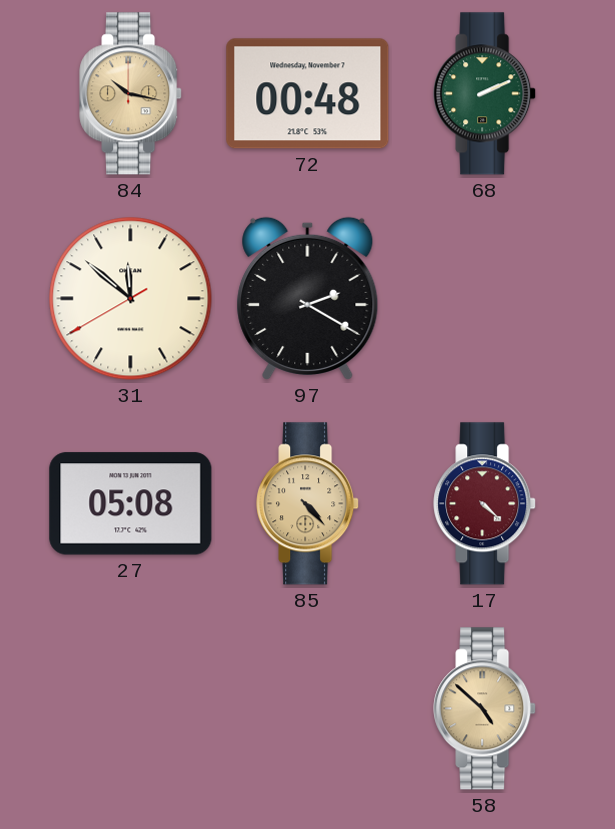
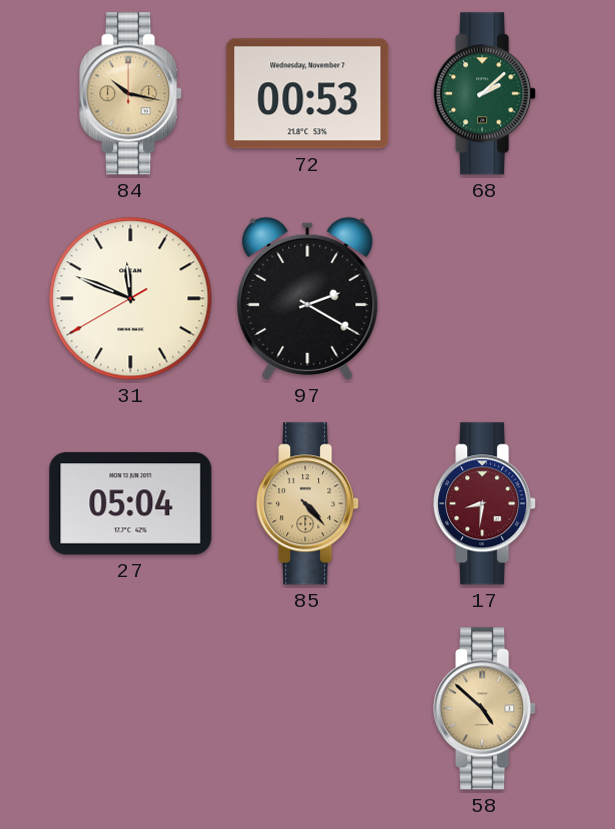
72: 00:48 -> 00:53
68: 2:11 -> 2:08
31: 11:51 -> 11:48
27: 05:08 -> 05:04
17: 4:22 -> 8:31
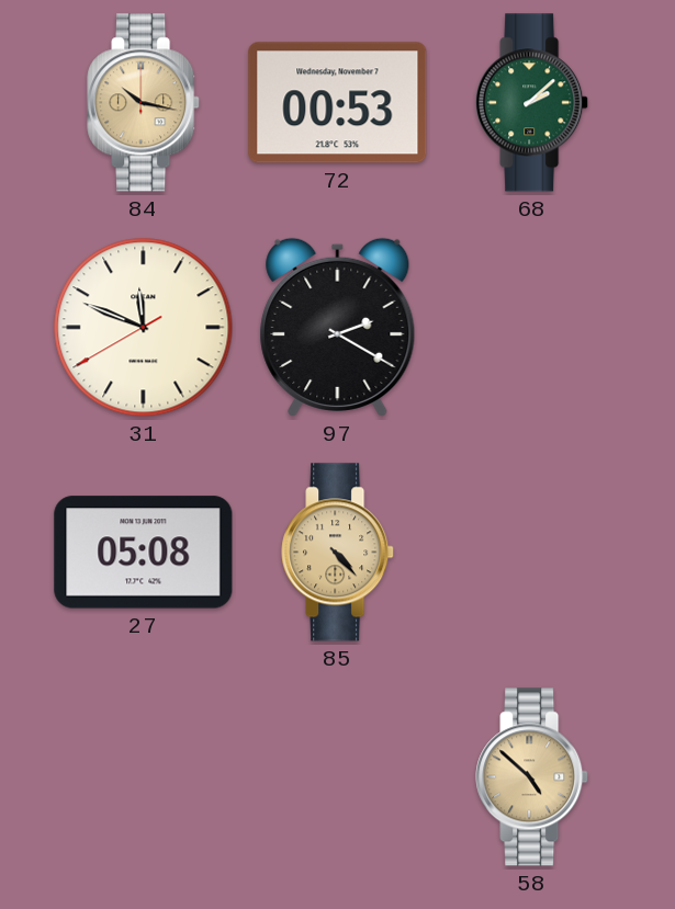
27: 05:04 -> 05:08
17: 8:31 -> none
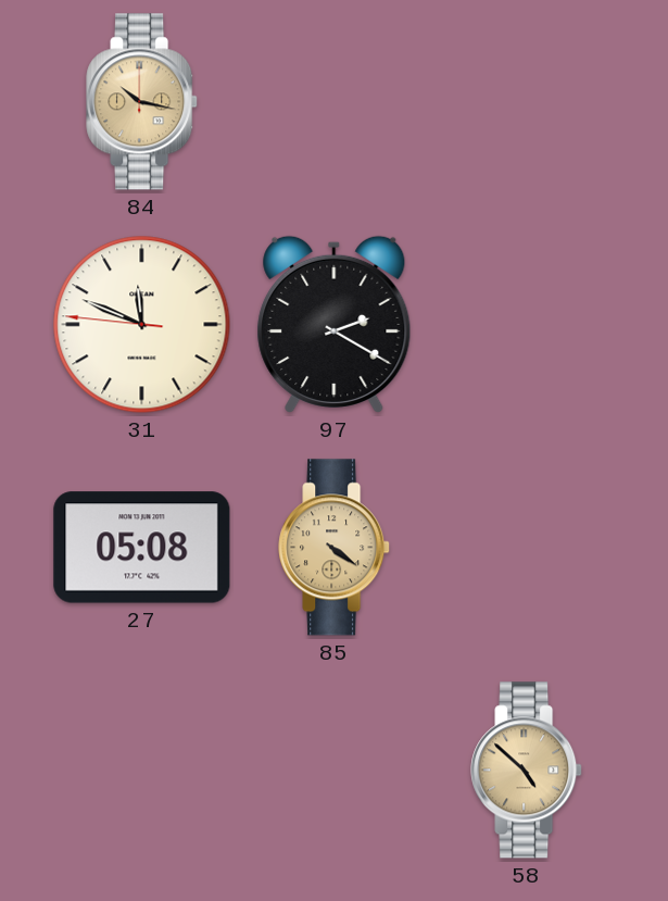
72: 00:53 -> none
68: 2:08 -> none
31: 11:48:40 -> 11:48:46
85: 4:23 -> 4:21
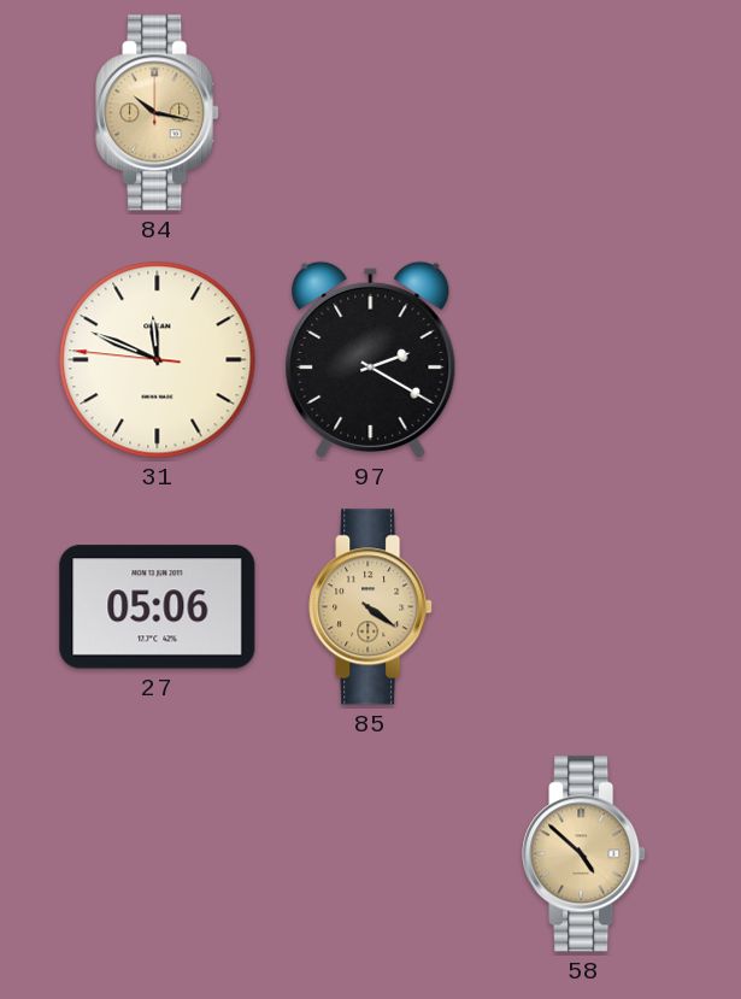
27: 05:08 -> 05:06
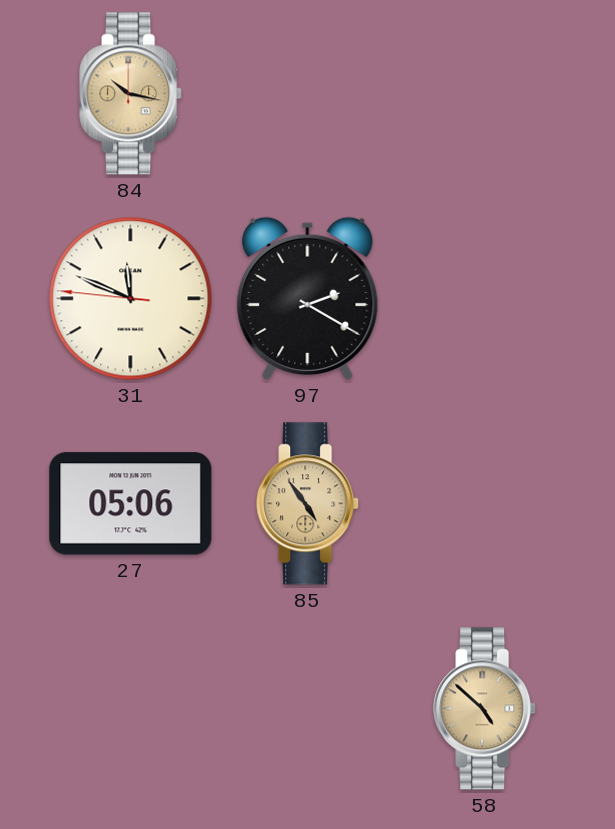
85: 4:21 -> 4:54
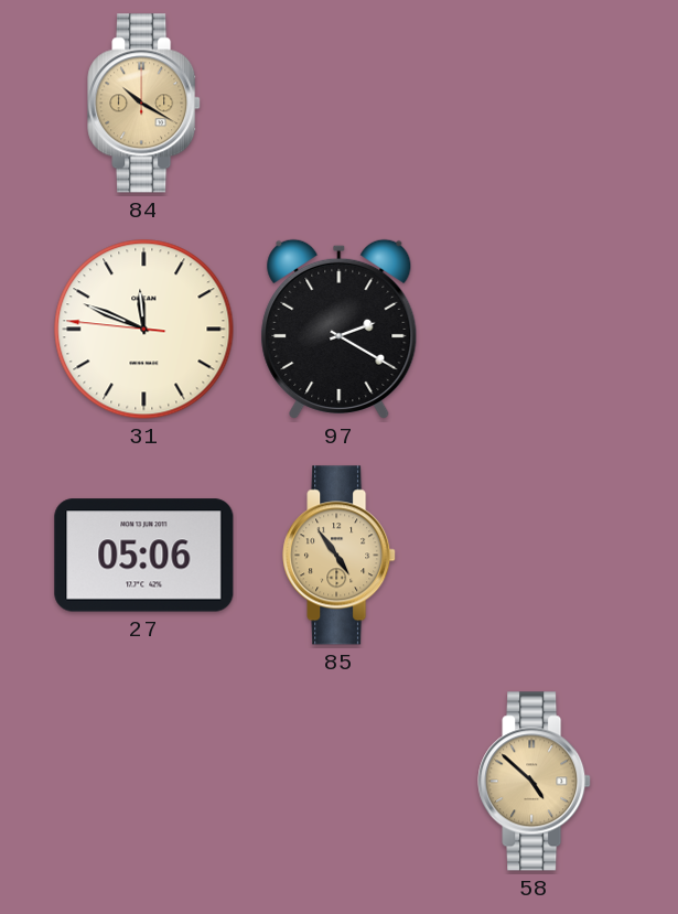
84: 10:17 -> 10:20
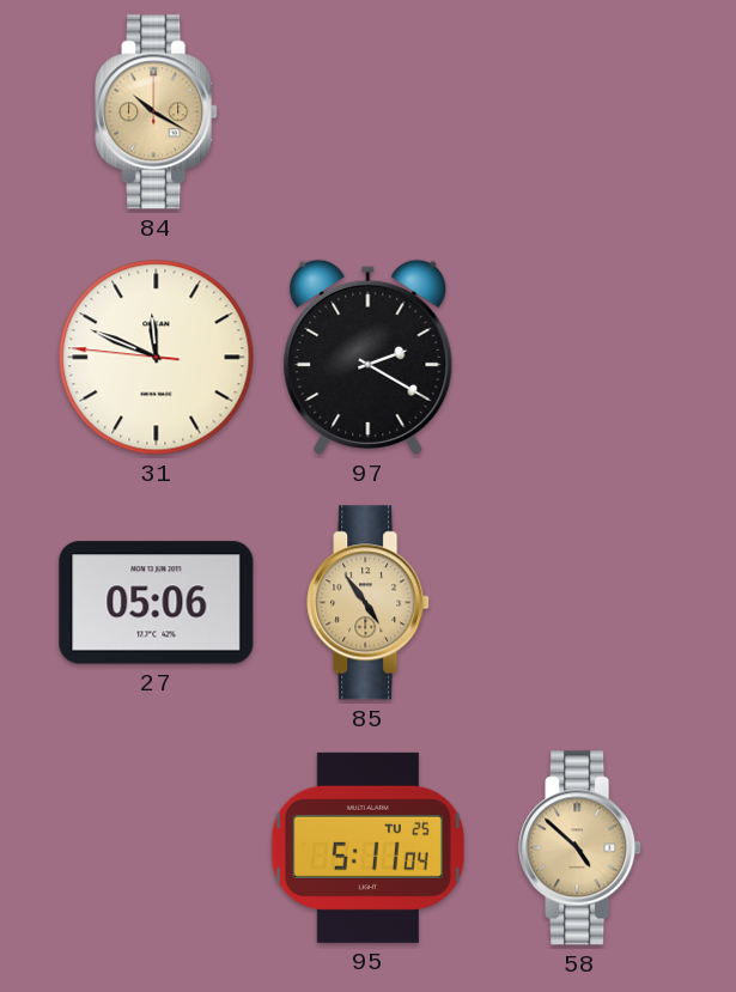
95: none -> 5:11
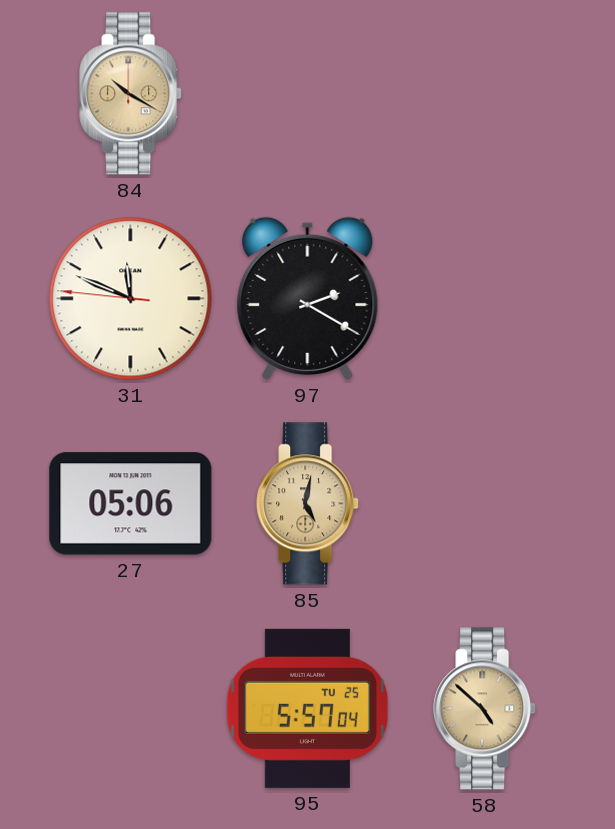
85: 4:54 -> 5:02
95: 5:11 -> 5:57
